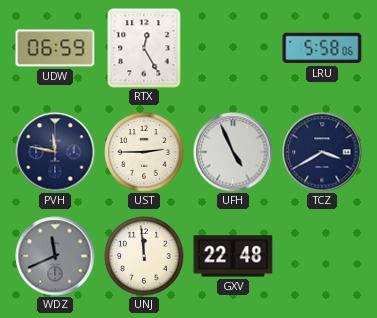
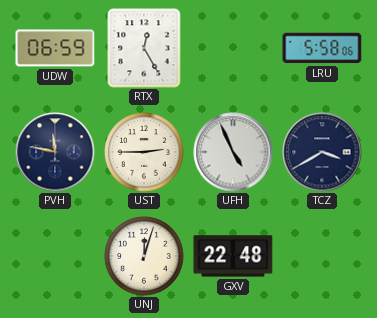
WDZ: 11:41 -> none
UNJ: 11:59 -> 12:03
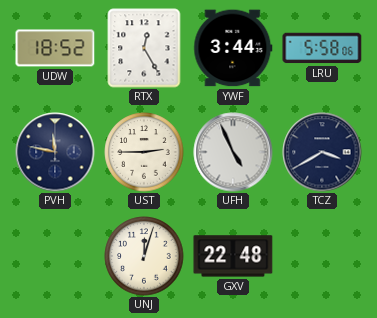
UDW: 06:59 -> 18:52
YWF: none -> 3:44
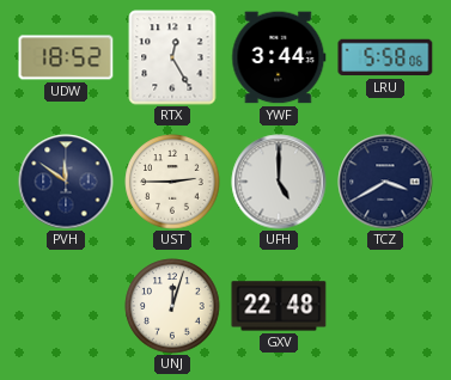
PVH: 11:47 -> 11:51
UFH: 4:56 -> 5:00
